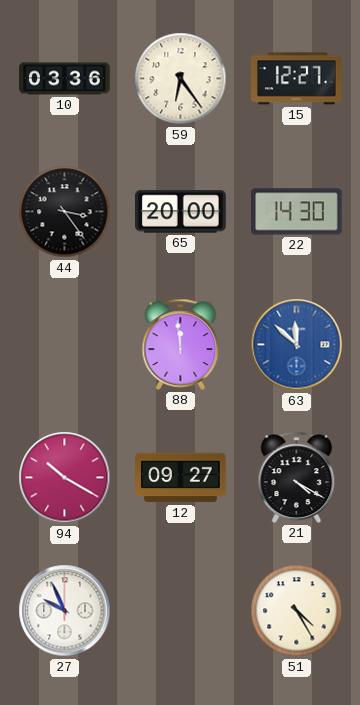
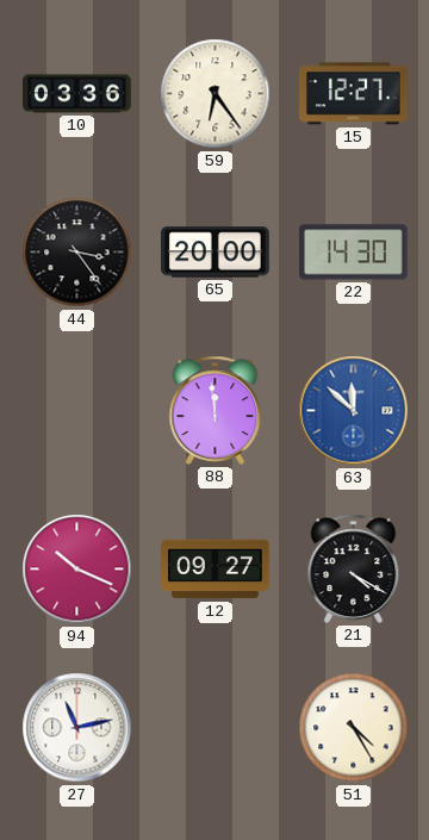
94: 10:20 -> 10:19
27: 9:56 -> 11:13
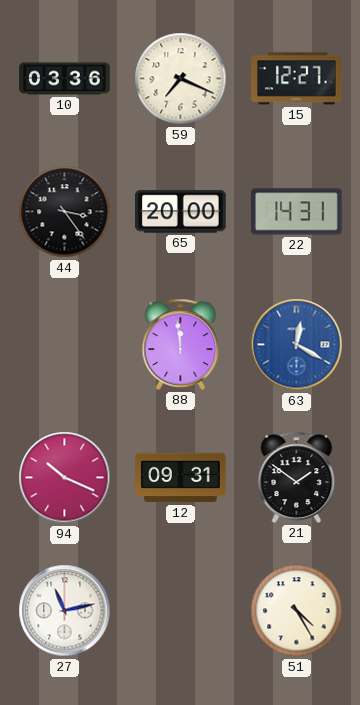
59: 6:24 -> 7:19
22: 14:30 -> 14:31
63: 11:52 -> 12:20
12: 09:27 -> 09:31
21: 4:20 -> 1:51
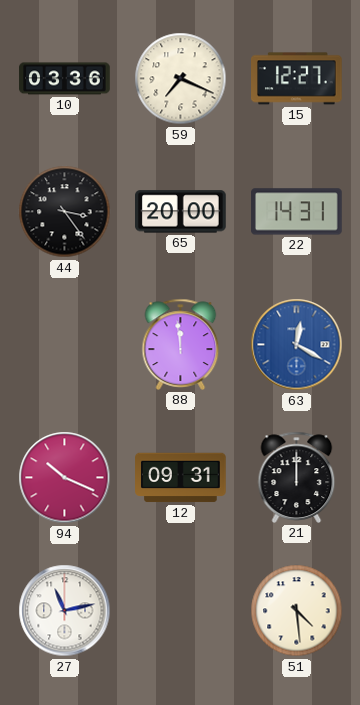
21: 1:51 -> 12:00
51: 4:25 -> 4:29
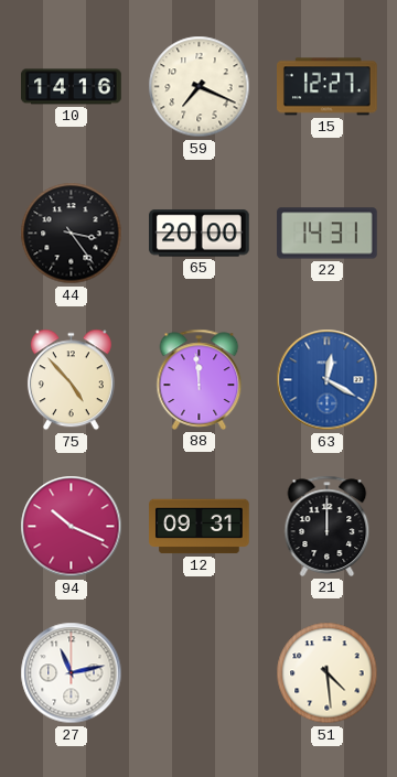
10: 03:36 -> 14:16
75: none -> 4:53
